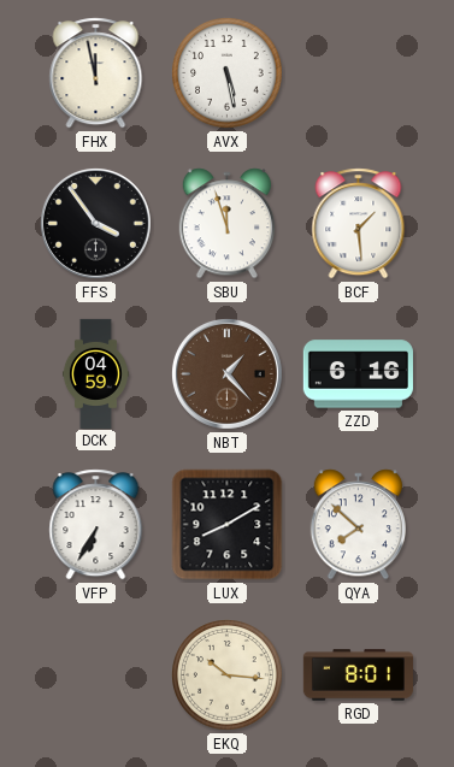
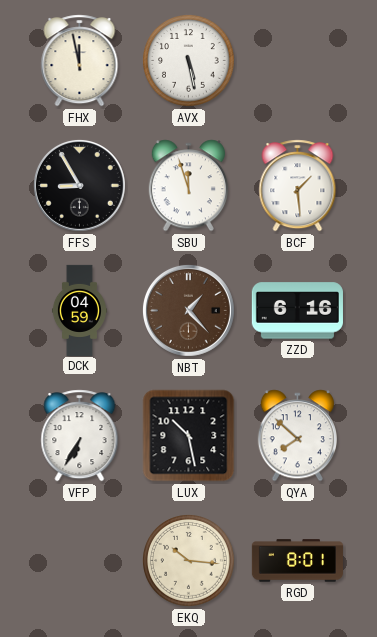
FFS: 3:54 -> 8:55
LUX: 8:10 -> 10:28
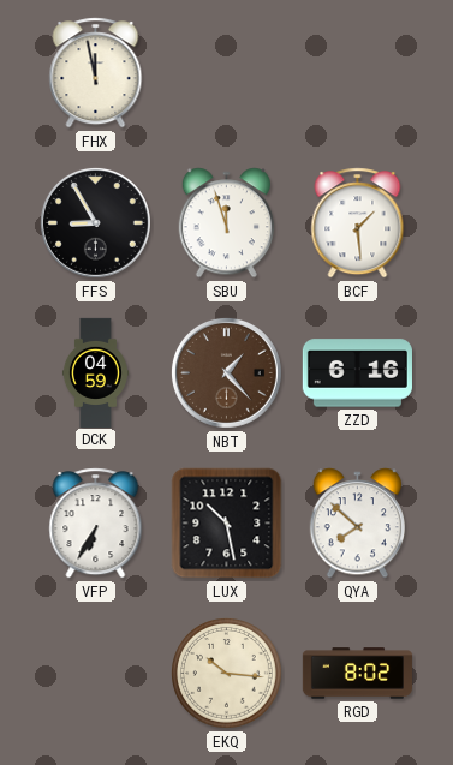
AVX: 5:28 -> none
RGD: 8:01 -> 8:02
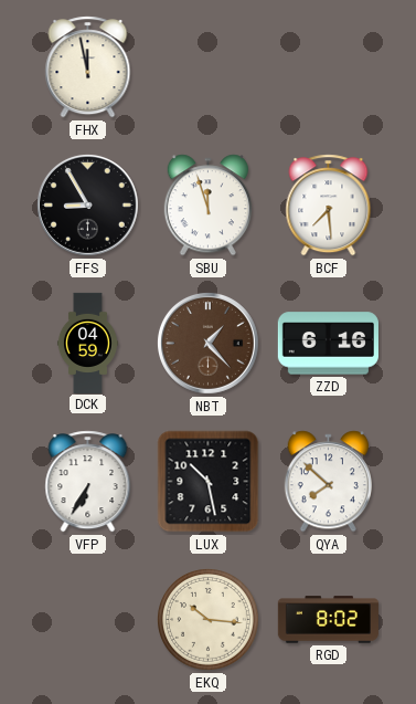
BCF: 1:29 -> 7:29
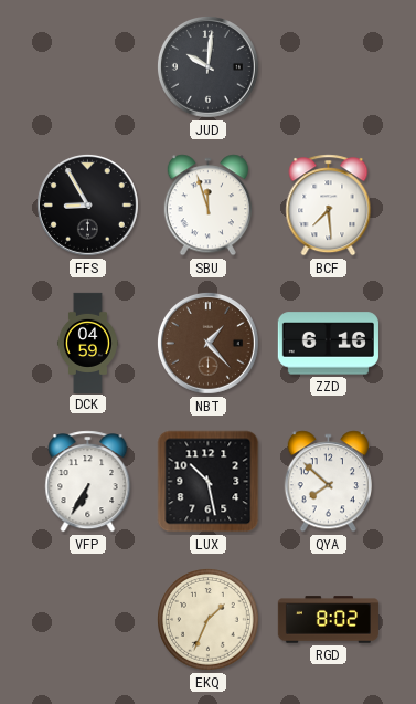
FHX: 11:58 -> none
JUD: none -> 10:01
EKQ: 10:16 -> 1:34
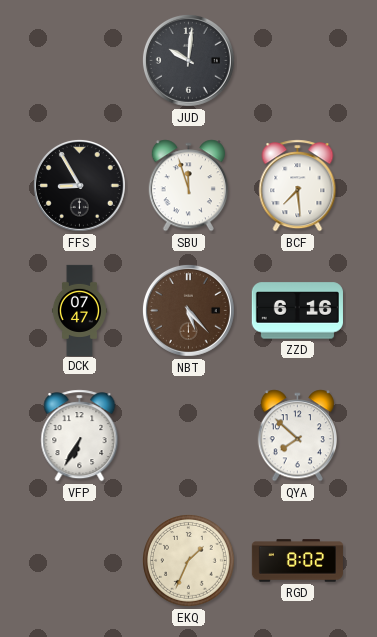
DCK: 04:59 -> 07:47
NBT: 1:23 -> 5:23
LUX: 10:28 -> none
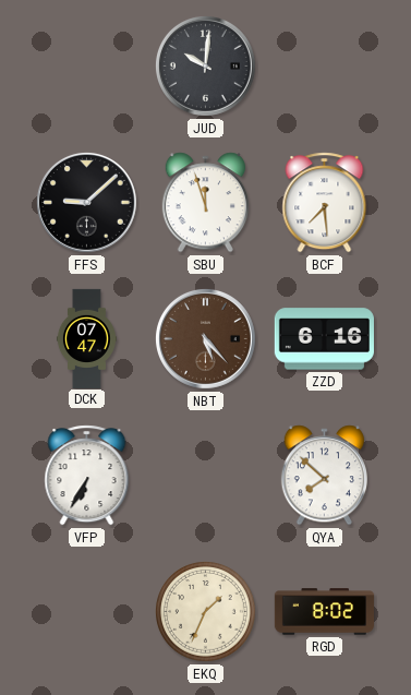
FFS: 8:55 -> 9:08
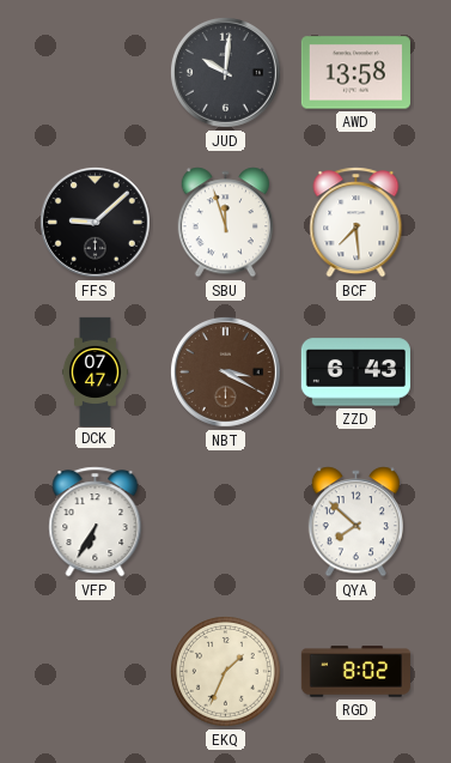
AWD: none -> 13:58
NBT: 5:23 -> 3:20
ZZD: 6:16 -> 6:43
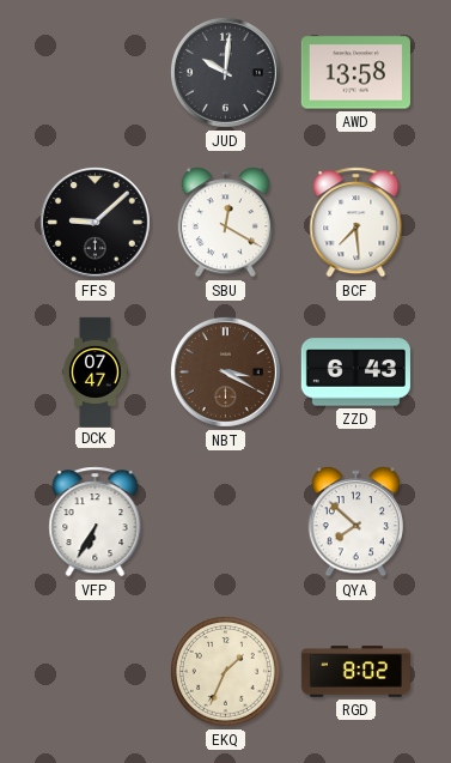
SBU: 11:57 -> 12:20
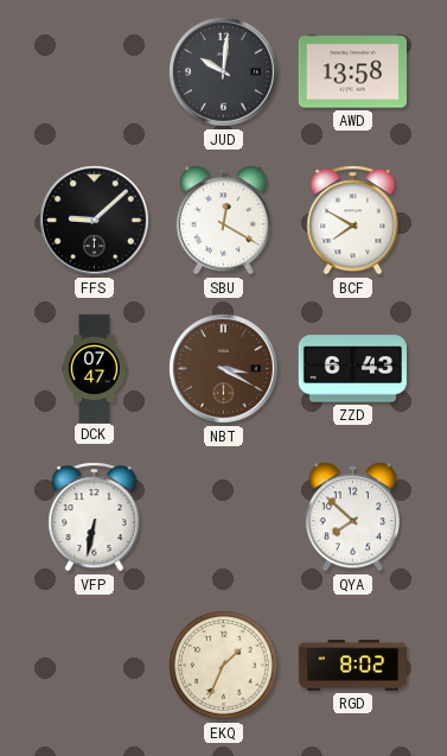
BCF: 7:29 -> 7:50
VFP: 6:35 -> 6:32
